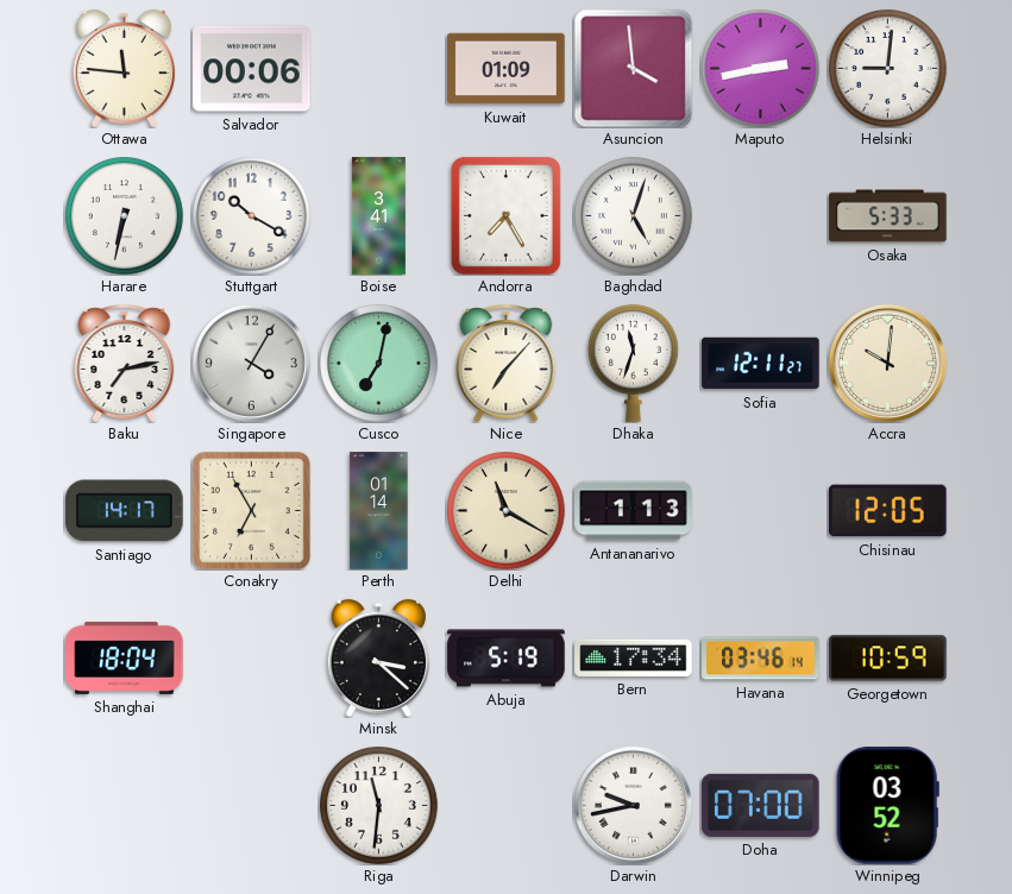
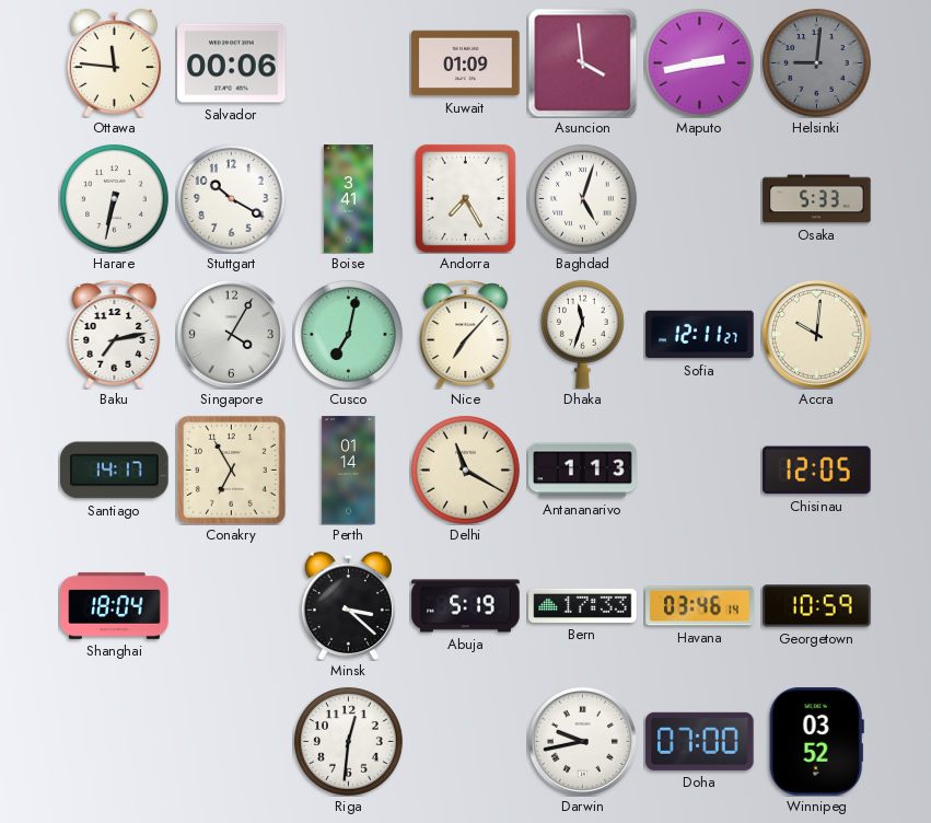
Helsinki dial: white -> grey
Bern: 17:34 -> 17:33
Riga: 11:31 -> 12:31
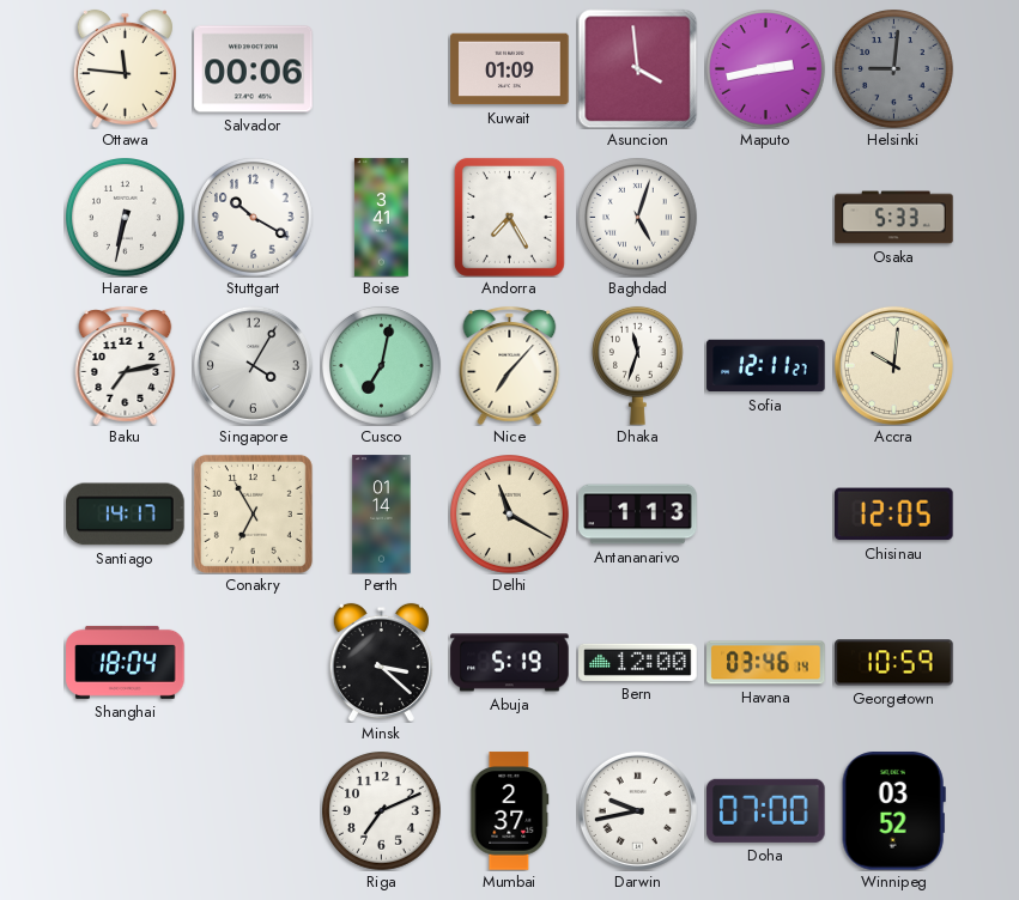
Bern: 17:33 -> 12:00
Riga: 12:31 -> 7:11
Mumbai: none -> 2:37
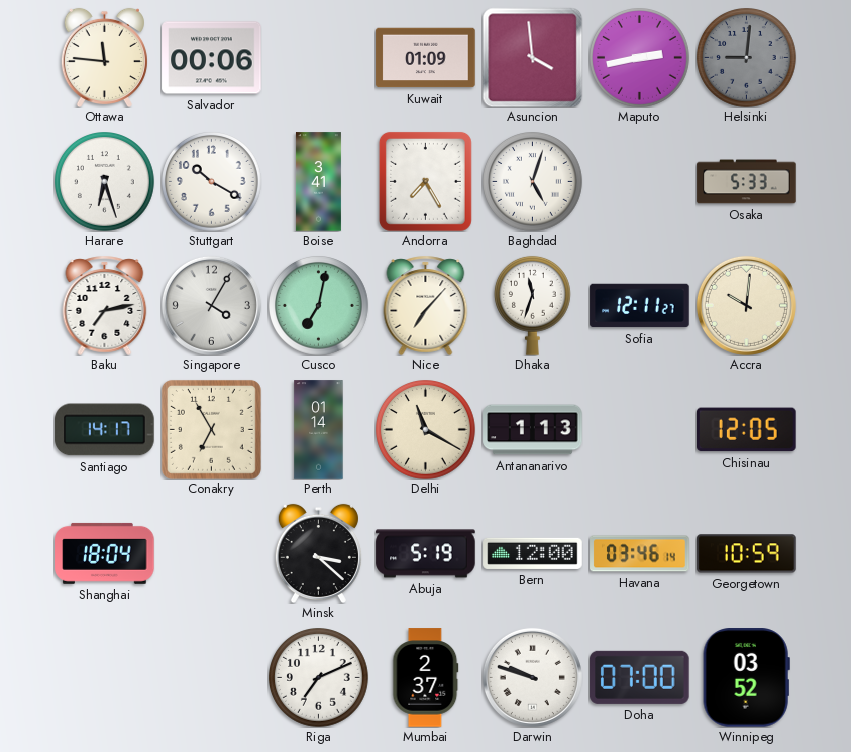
Harare: 6:32 -> 6:27
Darwin: 9:43 -> 9:48
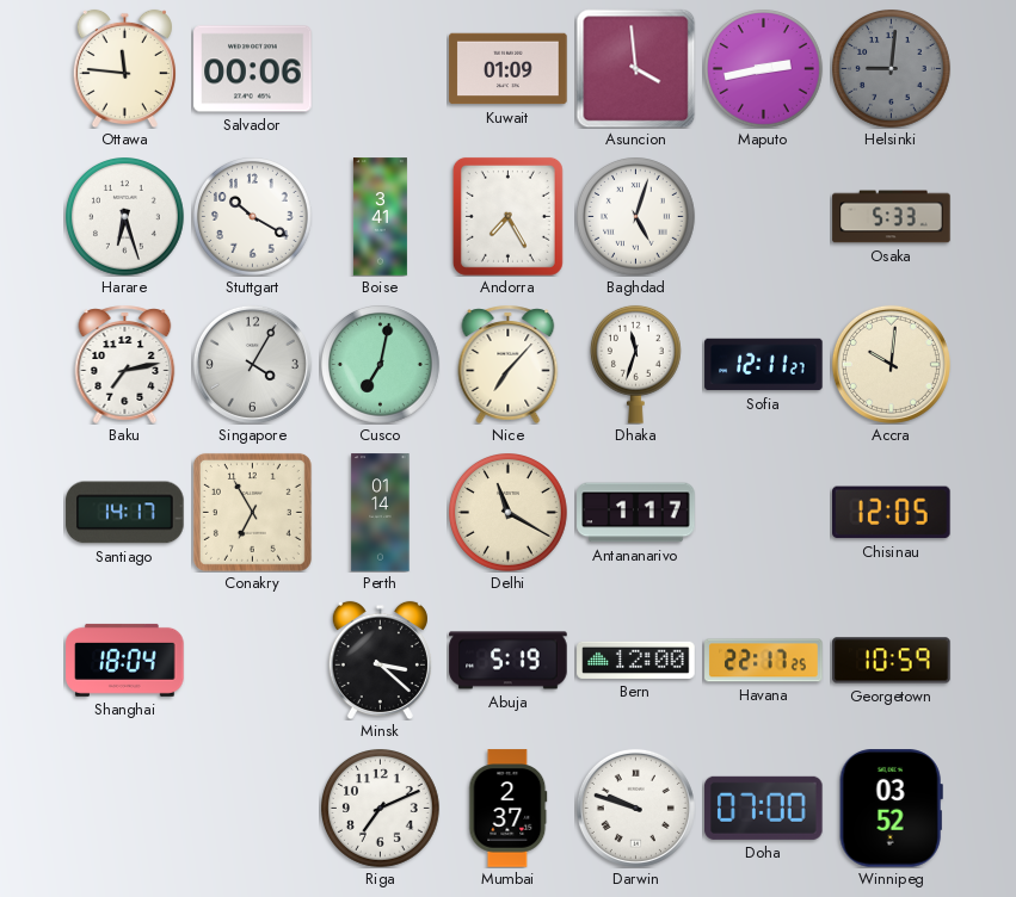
Antananarivo: 1:13 -> 1:17
Havana: 03:46 -> 22:17
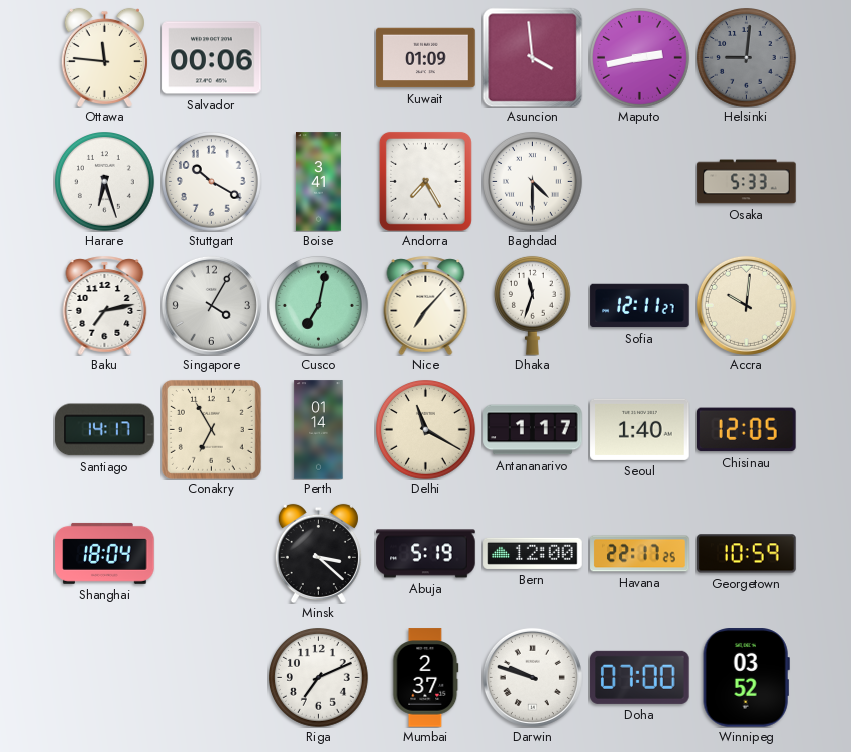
Baghdad: 5:03 -> 4:30
Seoul: none -> 1:40
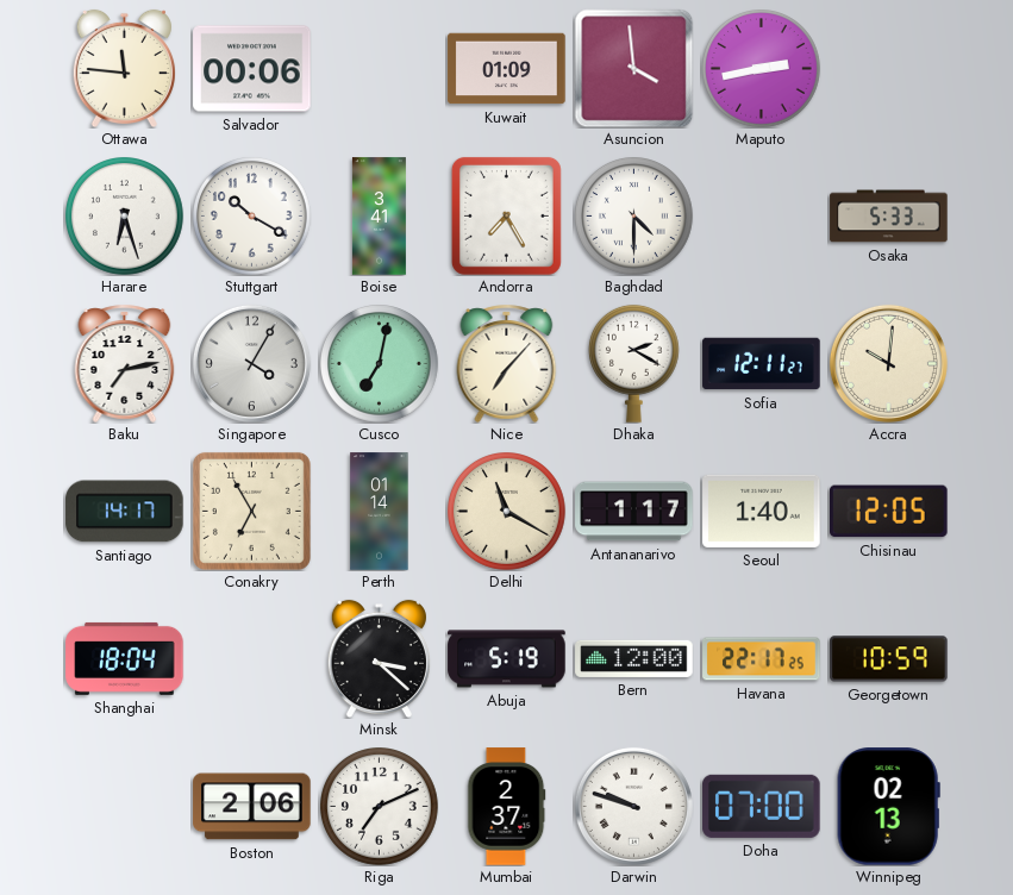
Helsinki: 9:01 -> none
Dhaka: 11:33 -> 2:20
Boston: none -> 2:06
Winnipeg: 03:52 -> 02:13
